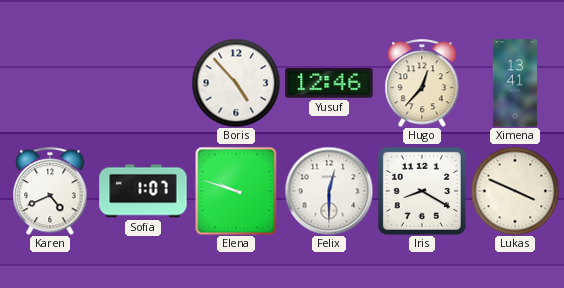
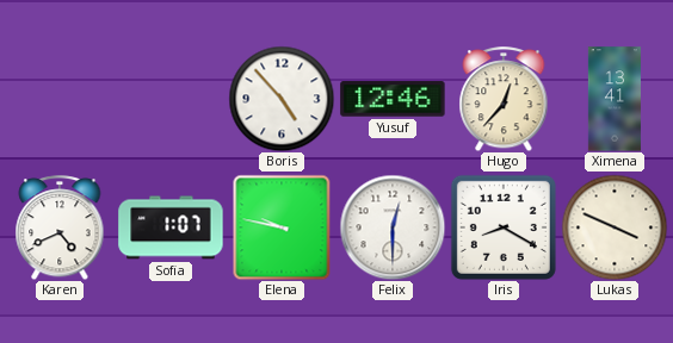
Elena: 9:48 -> 9:47
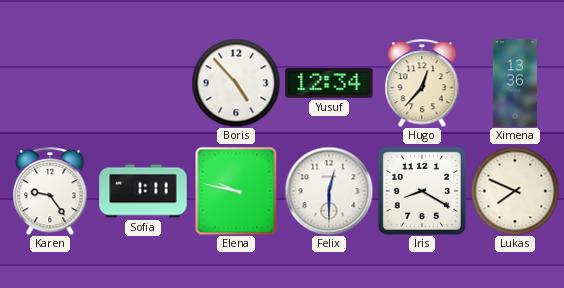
Yusuf: 12:46 -> 12:34
Ximena: 13:41 -> 13:36
Karen: 4:41 -> 9:24
Sofia: 1:07 -> 1:11
Lukas: 3:49 -> 7:49
